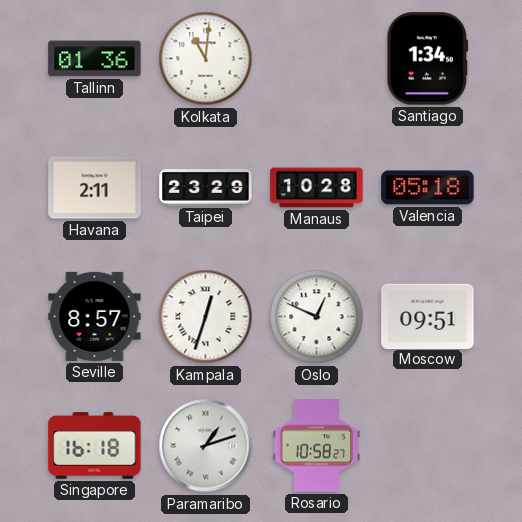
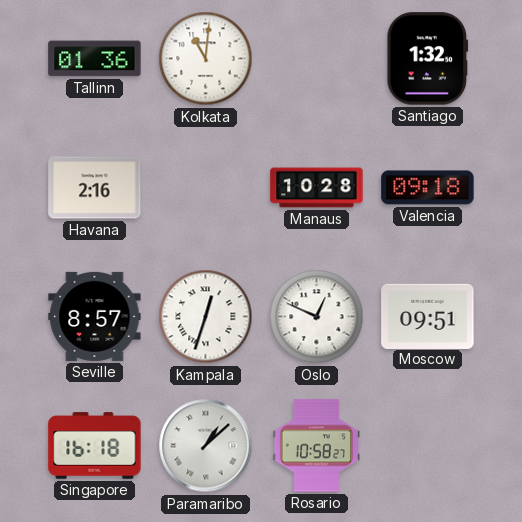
Santiago: 1:34 -> 1:32
Havana: 2:11 -> 2:16
Taipei: 23:29 -> none
Valencia: 05:18 -> 09:18
Paramaribo: 1:12 -> 1:08
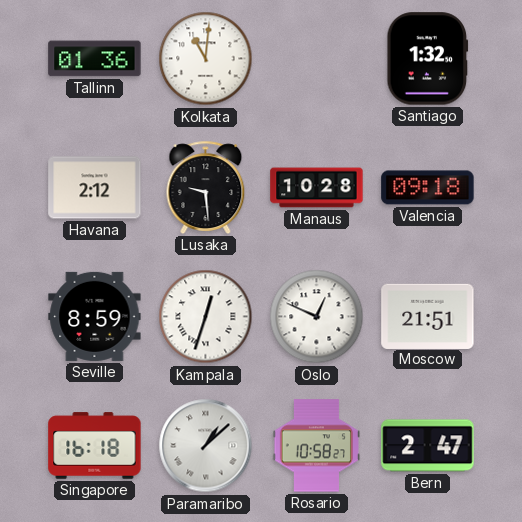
Havana: 2:16 -> 2:12
Lusaka: none -> 9:29
Seville: 8:57 -> 8:59
Moscow: 09:51 -> 21:51
Bern: none -> 2:47
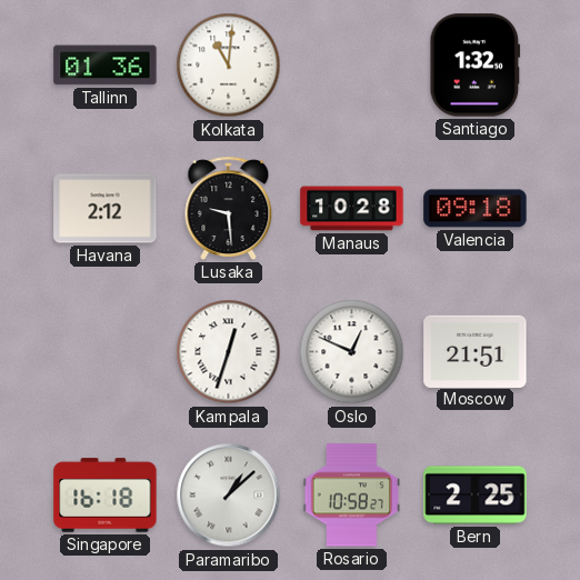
Seville: 8:59 -> none
Bern: 2:47 -> 2:25
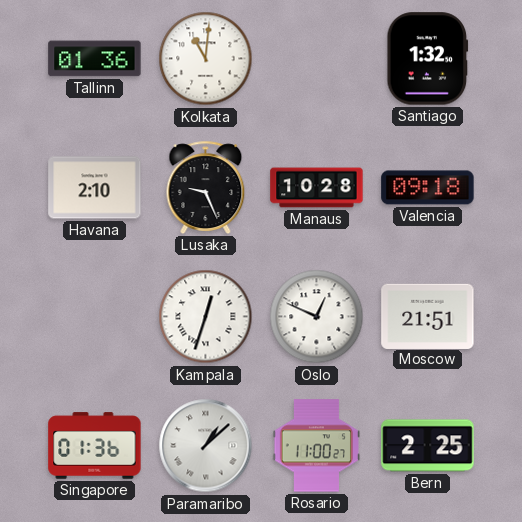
Havana: 2:12 -> 2:10
Lusaka: 9:29 -> 9:26
Singapore: 16:18 -> 01:36
Rosario: 10:58 -> 11:00
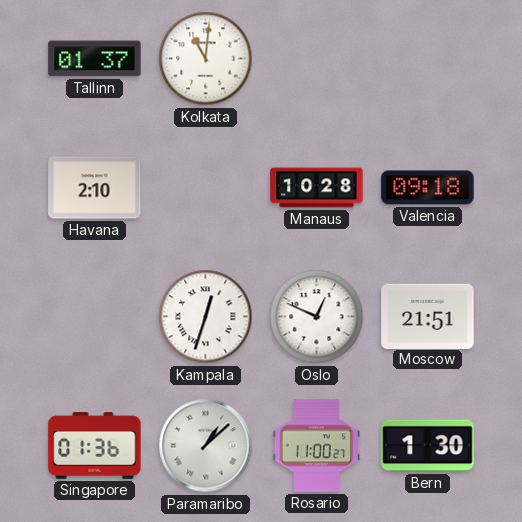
Tallinn: 01:36 -> 01:37
Santiago: 1:32 -> none
Lusaka: 9:26 -> none
Bern: 2:25 -> 1:30
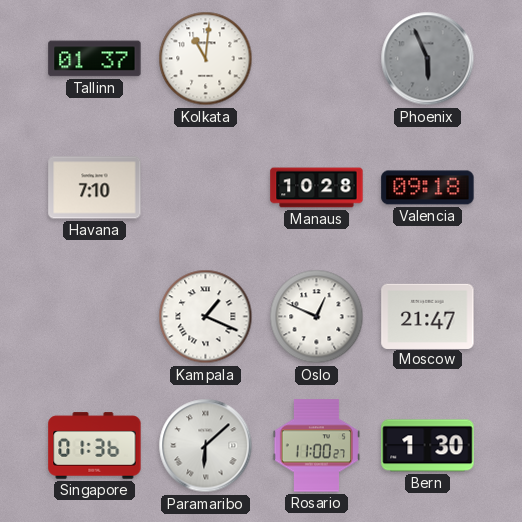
Phoenix: none -> 5:56
Havana: 2:10 -> 7:10
Kampala: 12:33 -> 1:19
Moscow: 21:51 -> 21:47
Paramaribo: 1:08 -> 6:08
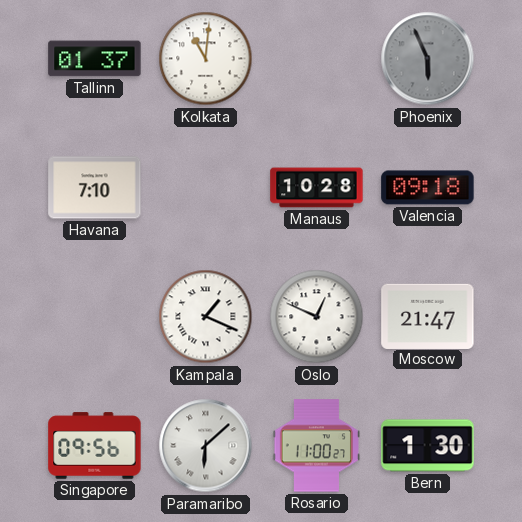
Singapore: 01:36 -> 09:56
